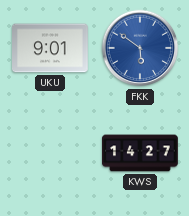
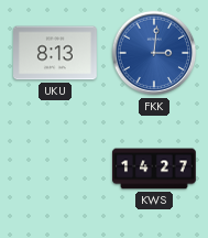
UKU: 9:01 -> 8:13
FKK: 5:51 -> 3:01
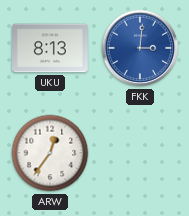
ARW: none -> 12:36
KWS: 14:27 -> none
